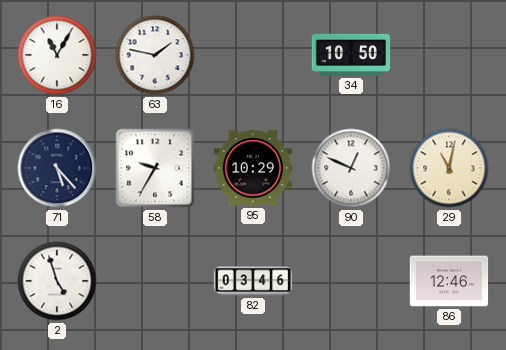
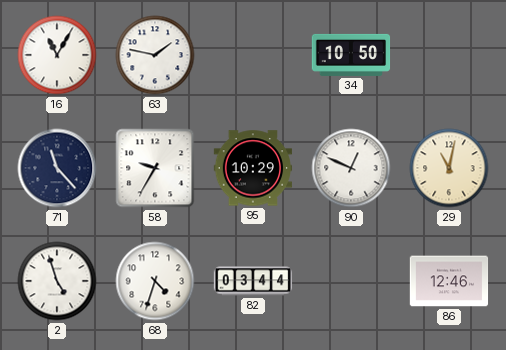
71: 5:23 -> 11:23
68: none -> 4:33
82: 03:46 -> 03:44
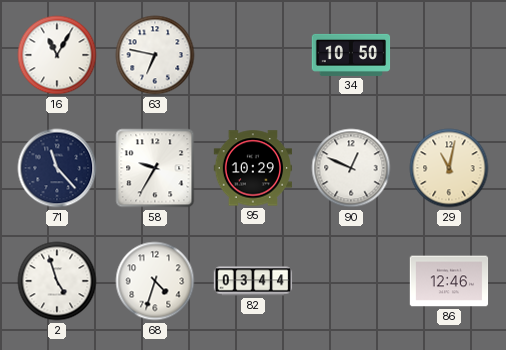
63: 1:47 -> 6:47
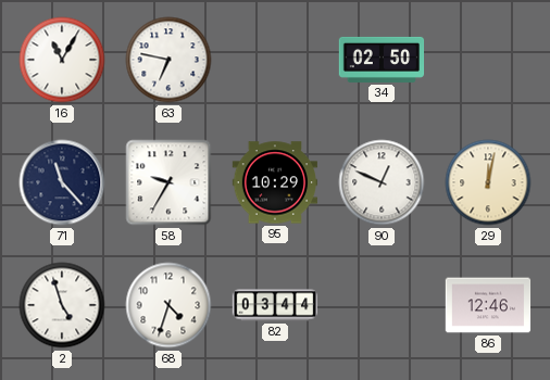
34: 10:50 -> 02:50
29: 11:02 -> 12:02
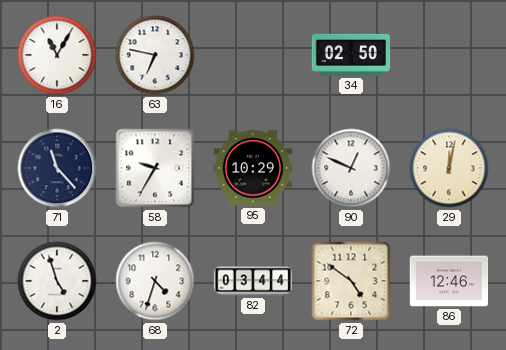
72: none -> 4:51
